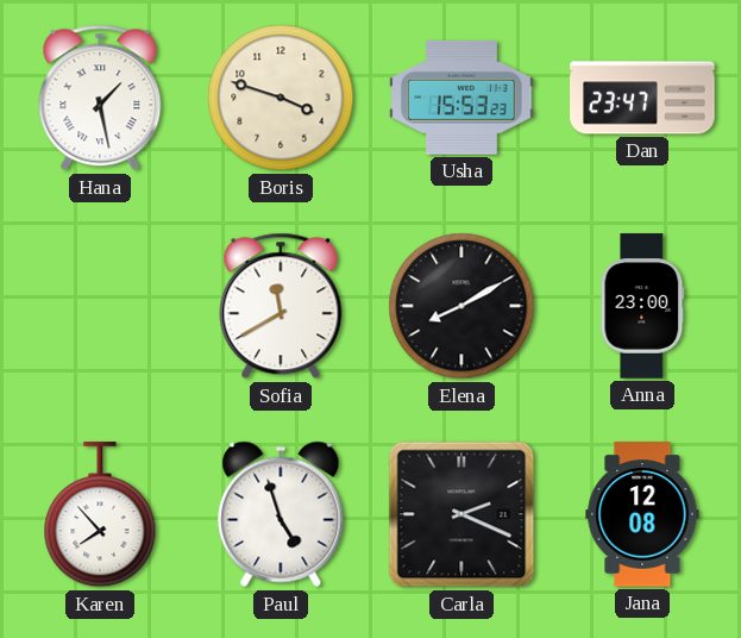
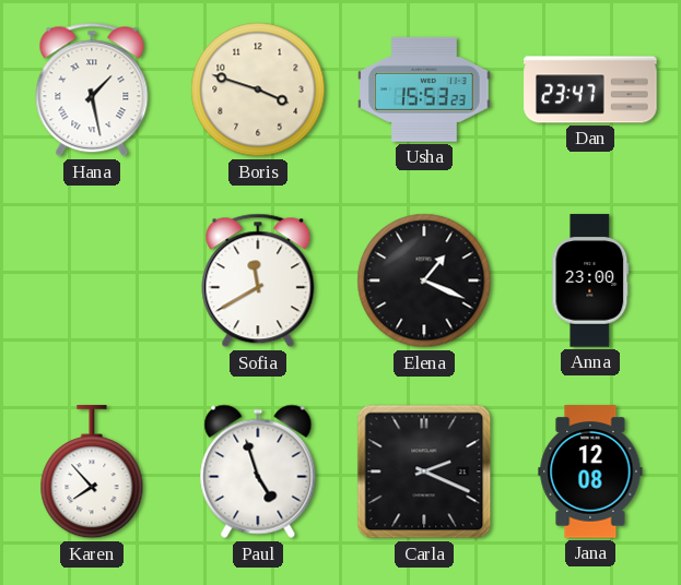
Elena: 8:10 -> 1:19
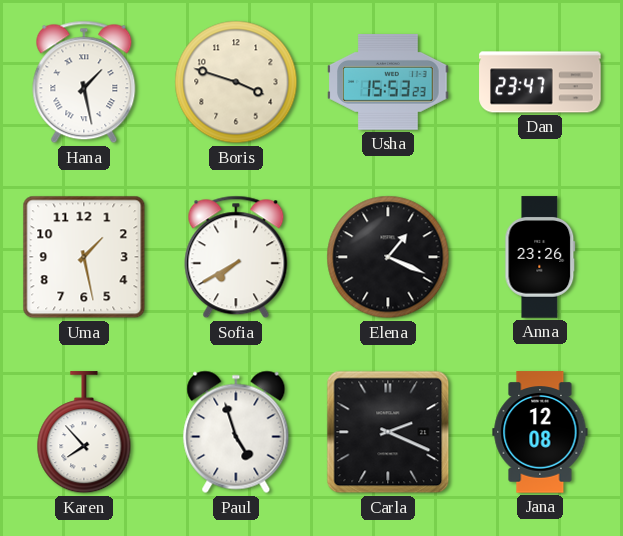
Uma: none -> 1:28
Sofia: 11:40 -> 7:40
Anna: 23:00 -> 23:26
